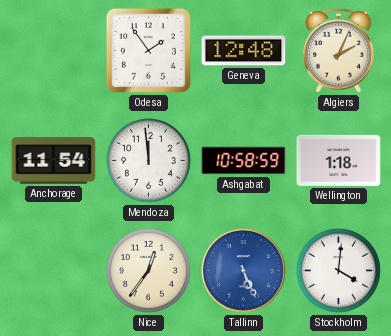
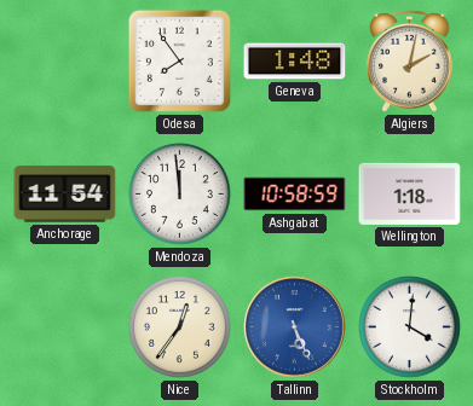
Odesa: 1:54 -> 7:54
Geneva: 12:48 -> 1:48
Algiers: 2:04 -> 2:02
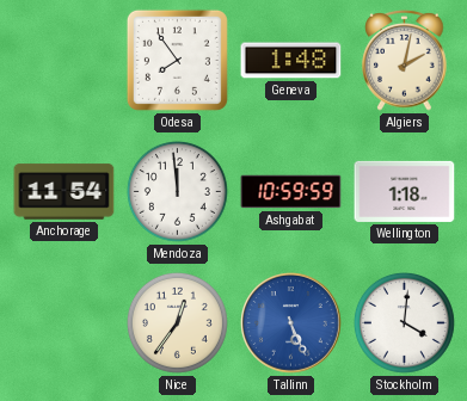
Ashgabat: 10:58 -> 10:59
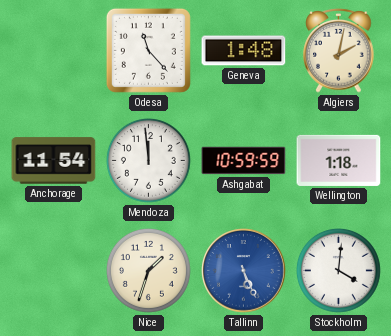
Odesa: 7:54 -> 11:23
Nice: 12:36 -> 1:33
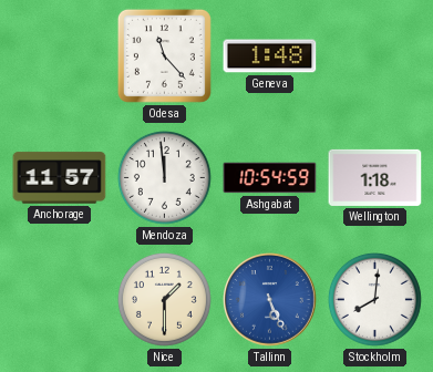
Algiers: 2:02 -> none
Anchorage: 11:54 -> 11:57
Ashgabat: 10:59 -> 10:54
Nice: 1:33 -> 1:30
Stockholm: 4:01 -> 8:01
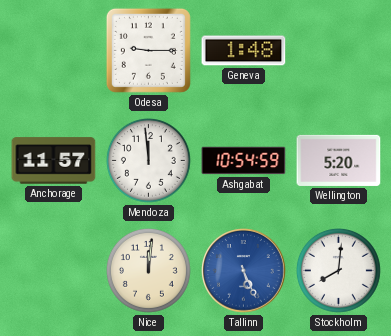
Odesa: 11:23 -> 9:15
Wellington: 1:18 -> 5:20
Nice: 1:30 -> 12:01
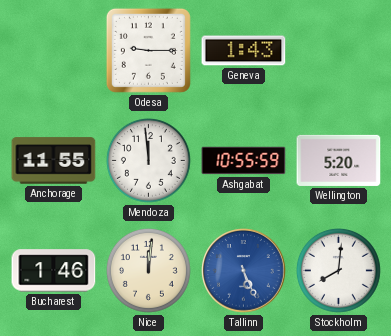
Geneva: 1:48 -> 1:43
Anchorage: 11:57 -> 11:55
Ashgabat: 10:54 -> 10:55
Bucharest: none -> 1:46
